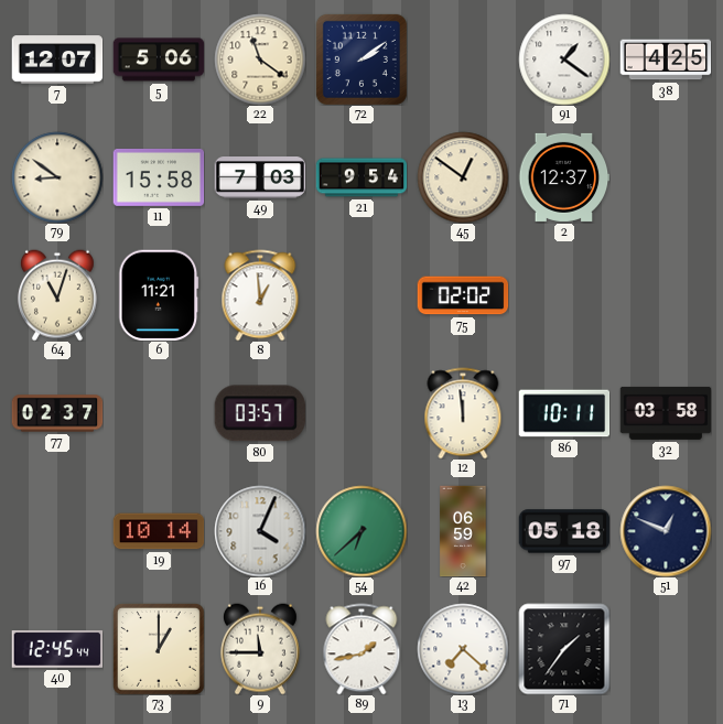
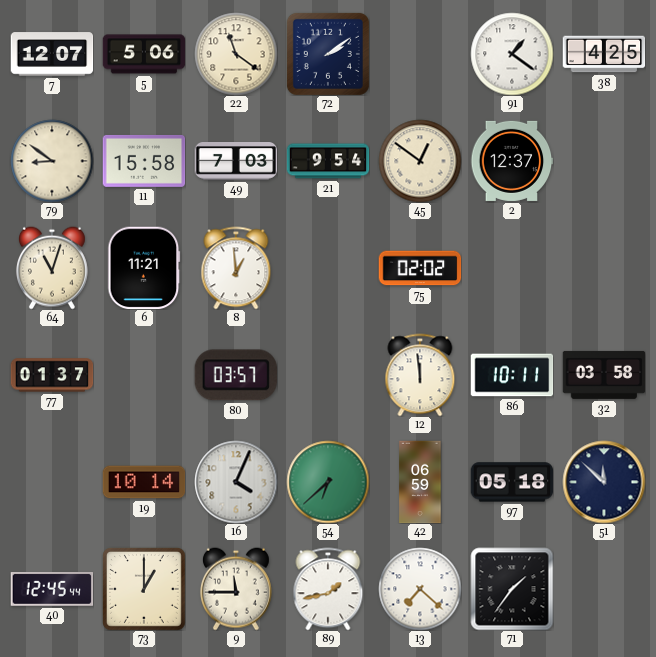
77: 02:37 -> 01:37
51: 12:49 -> 11:52
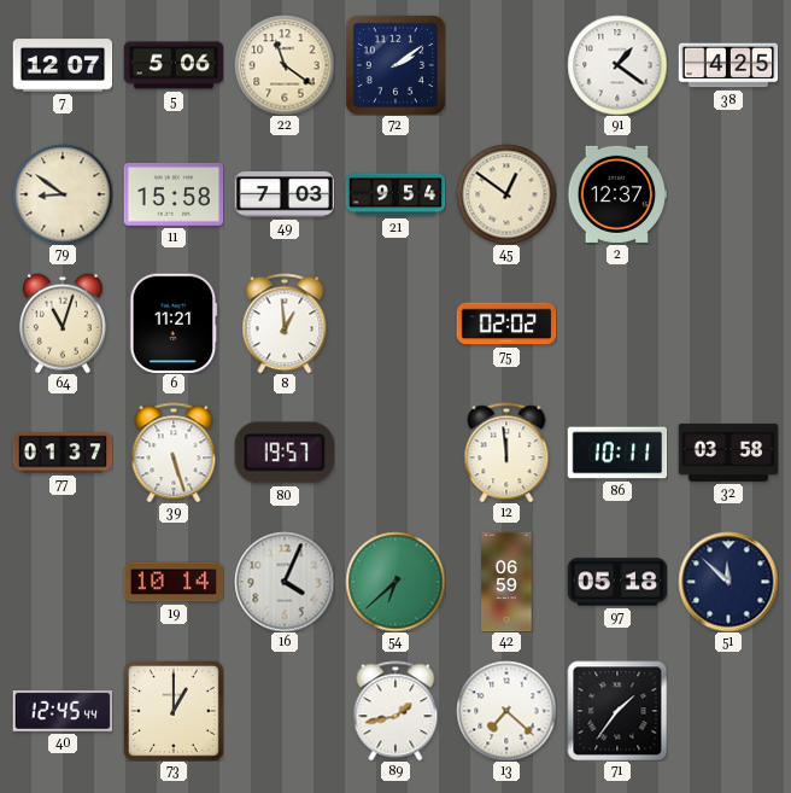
39: none -> 5:27
80: 03:57 -> 19:57
9: 11:45 -> none
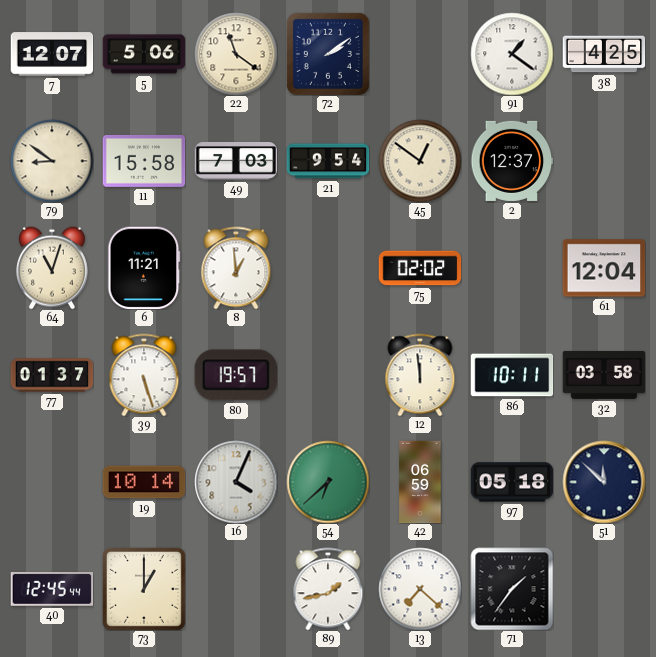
61: none -> 12:04
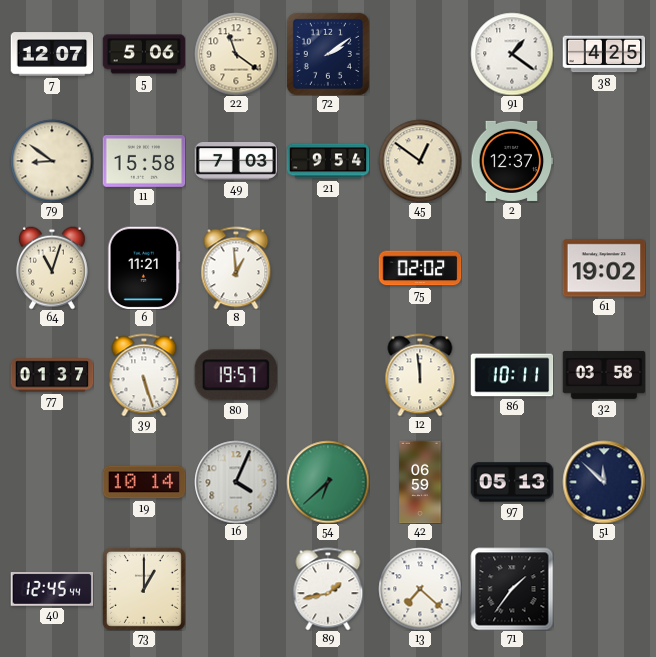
61: 12:04 -> 19:02
97: 05:18 -> 05:13
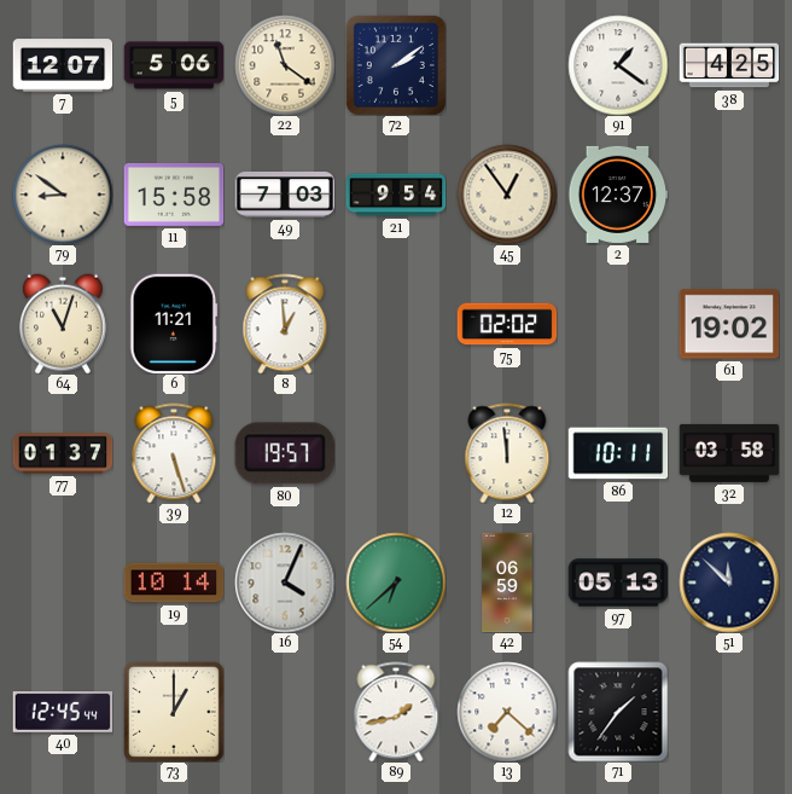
45: 12:51 -> 12:54
